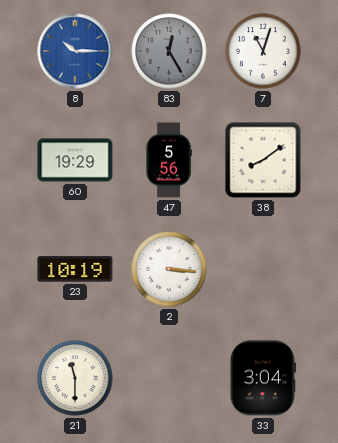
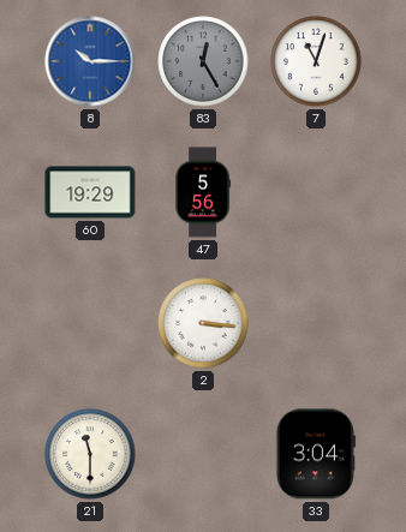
38: 8:09 -> none
23: 10:19 -> none
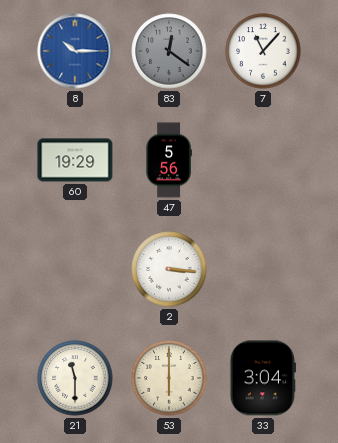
83: 12:25 -> 12:21
7: 11:03 -> 11:07
53: none -> 6:00
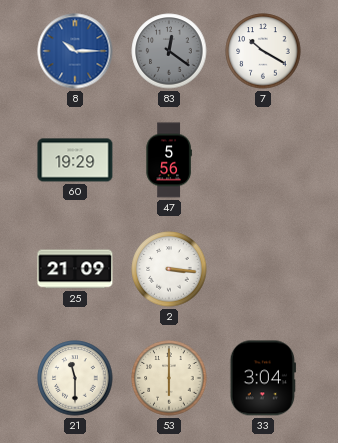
7: 11:07 -> 10:20
25: none -> 21:09
